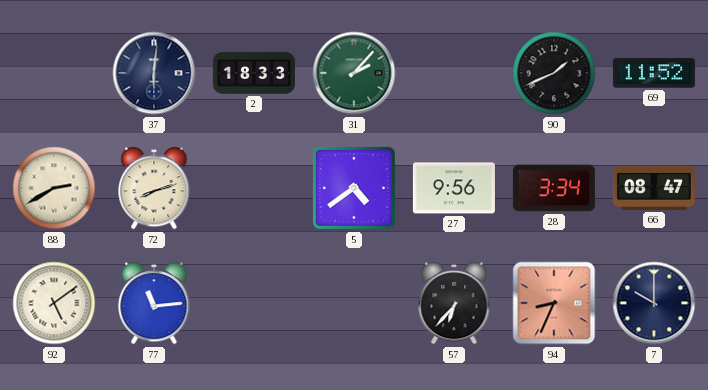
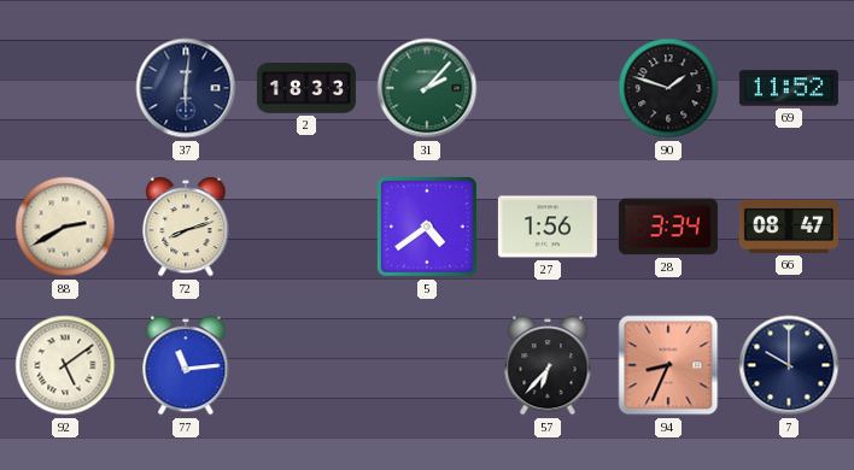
90: 1:41 -> 1:48
27: 9:56 -> 1:56
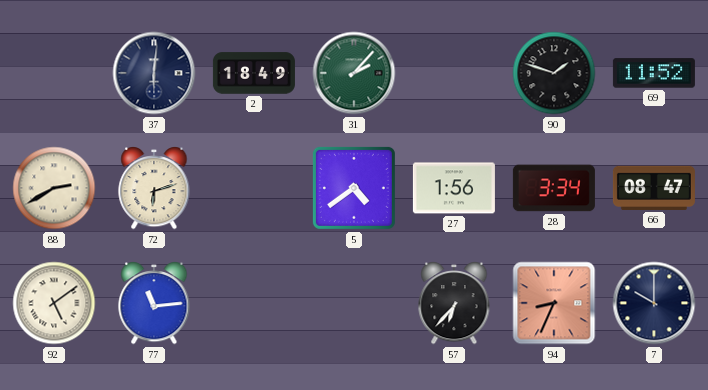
2: 18:33 -> 18:49
72: 8:12 -> 6:12
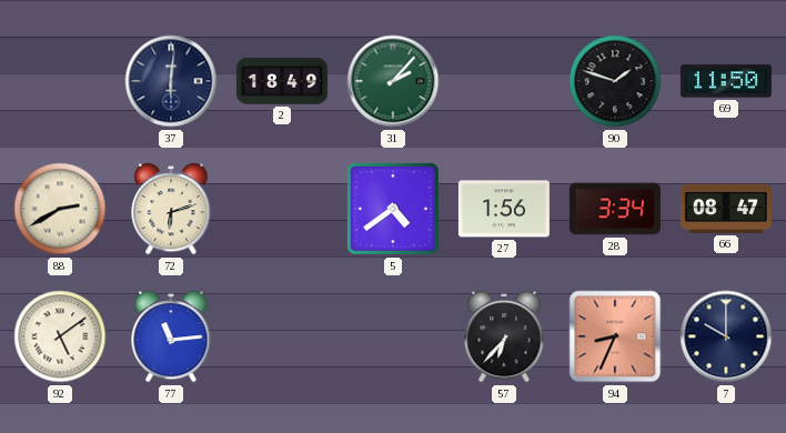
69: 11:52 -> 11:50
